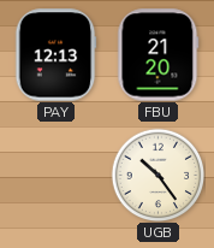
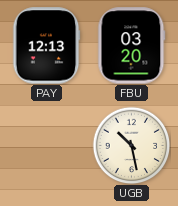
FBU: 21:20 -> 03:20
UGB: 10:24 -> 10:28
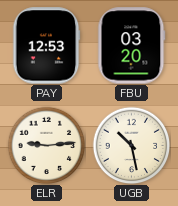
PAY: 12:13 -> 12:53
ELR: none -> 9:14
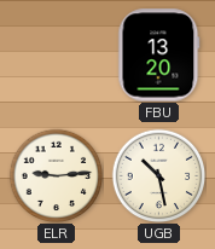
PAY: 12:53 -> none
FBU: 03:20 -> 13:20
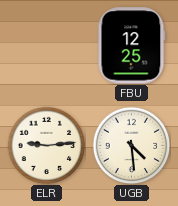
FBU: 13:20 -> 12:25
UGB: 10:28 -> 4:29
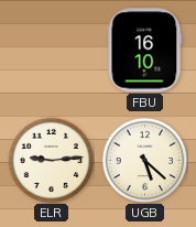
FBU: 12:25 -> 16:10
UGB: 4:29 -> 5:22
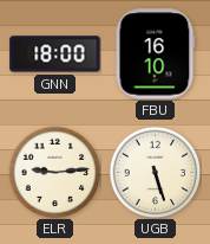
GNN: none -> 18:00
UGB: 5:22 -> 5:27
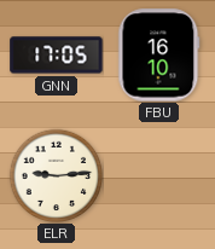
GNN: 18:00 -> 17:05
UGB: 5:27 -> none
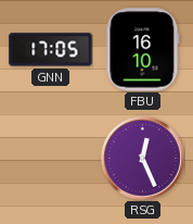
ELR: 9:14 -> none
RSG: none -> 12:26
